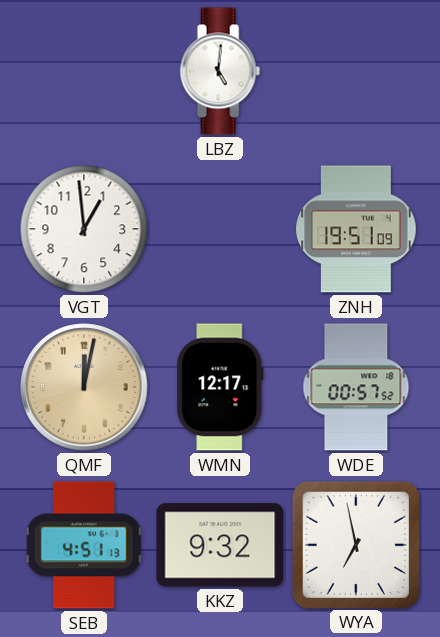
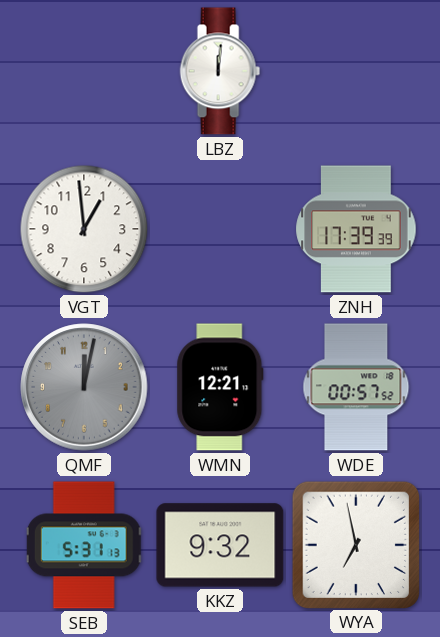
LBZ: 5:01 -> 12:01
ZNH: 19:51 -> 17:39
QMF dial: champagne -> grey
WMN: 12:17 -> 12:21
SEB: 4:51 -> 5:31
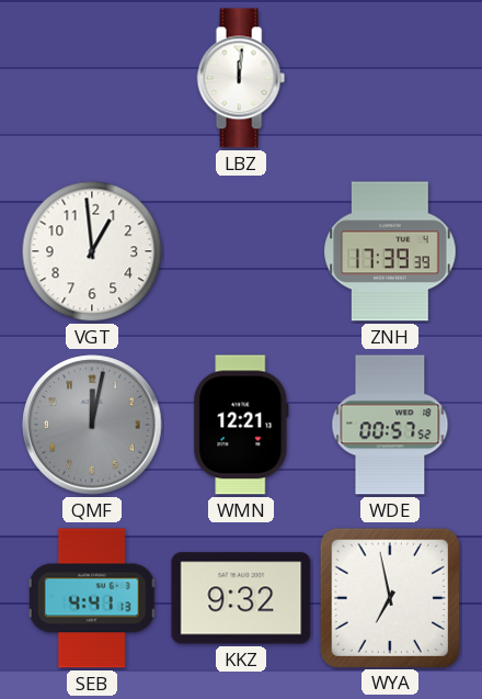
SEB: 5:31 -> 4:41
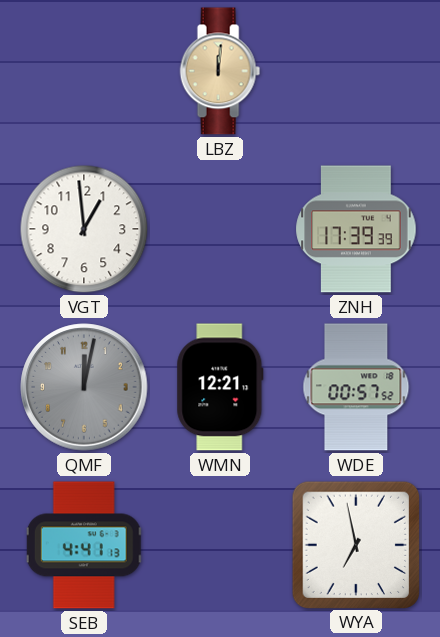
LBZ dial: white -> champagne
KKZ: 9:32 -> none
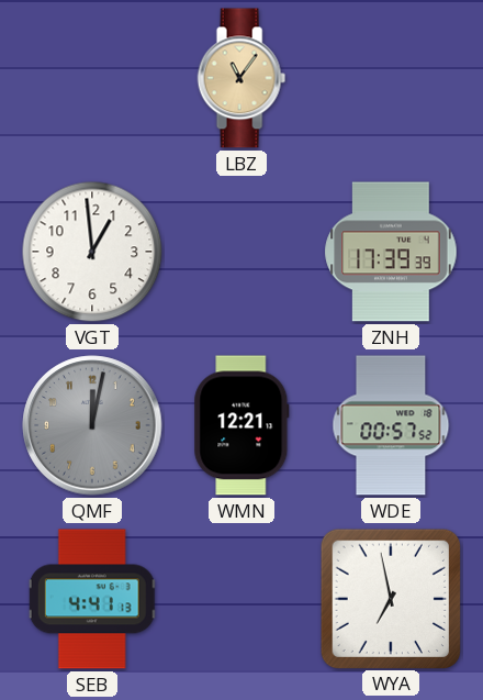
LBZ: 12:01 -> 11:06
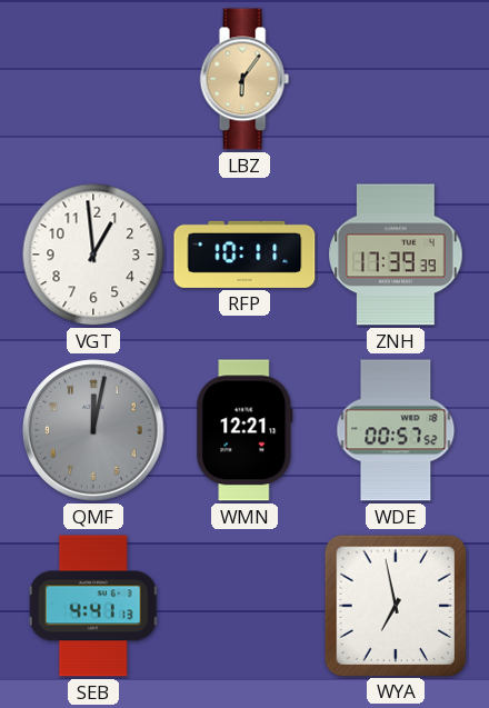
LBZ: 11:06 -> 6:06
RFP: none -> 10:11
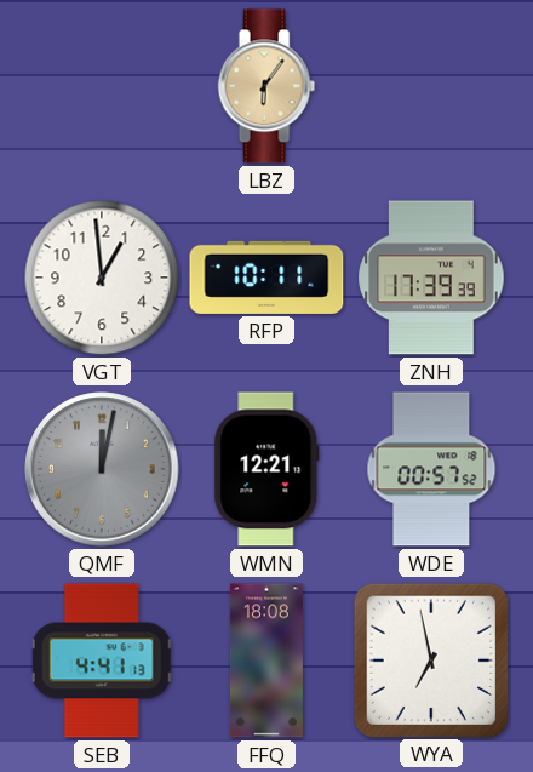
FFQ: none -> 18:08
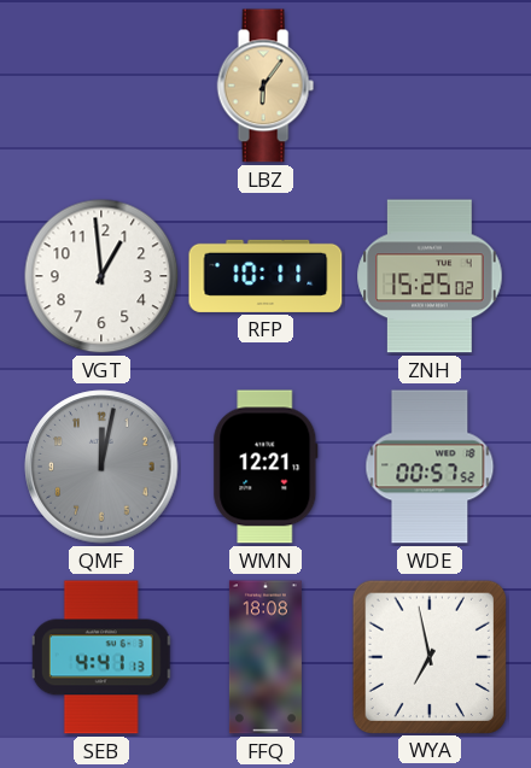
ZNH: 17:39 -> 15:25
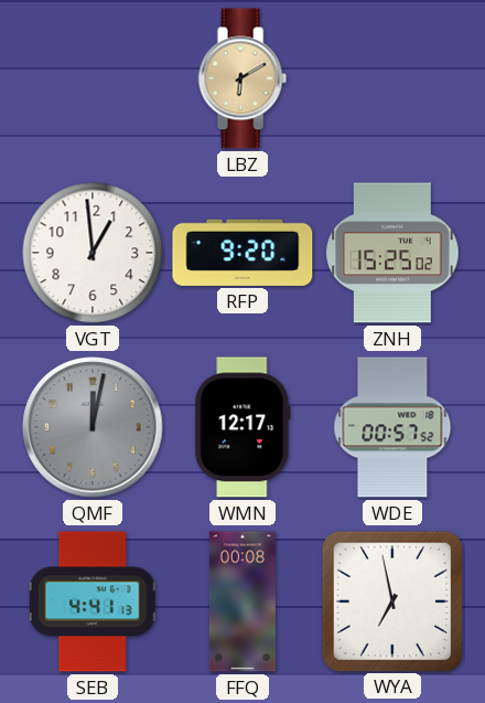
LBZ: 6:06 -> 6:10
RFP: 10:11 -> 9:20
WMN: 12:21 -> 12:17
FFQ: 18:08 -> 00:08
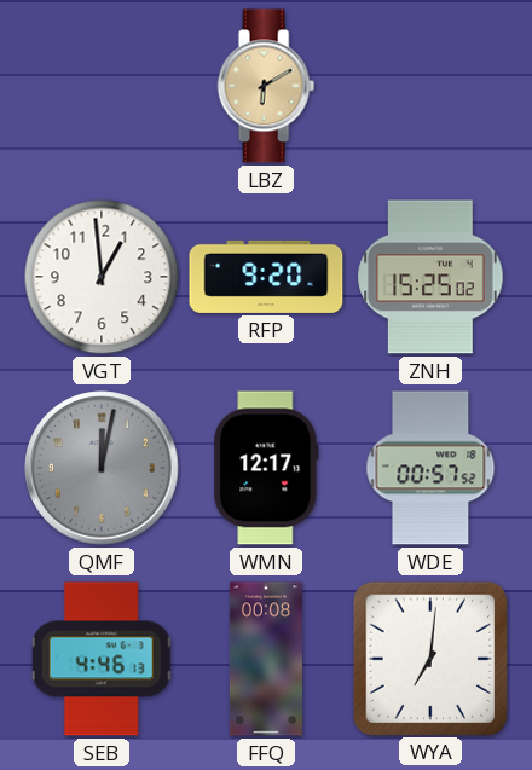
SEB: 4:41 -> 4:46
WYA: 6:58 -> 7:01
